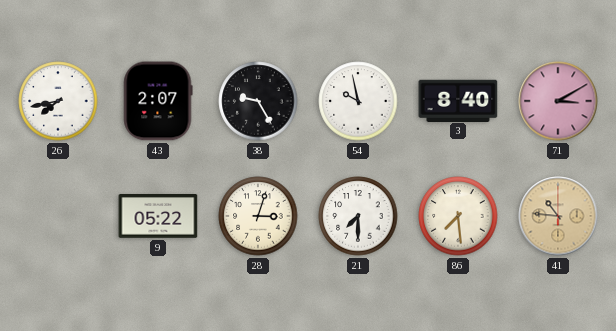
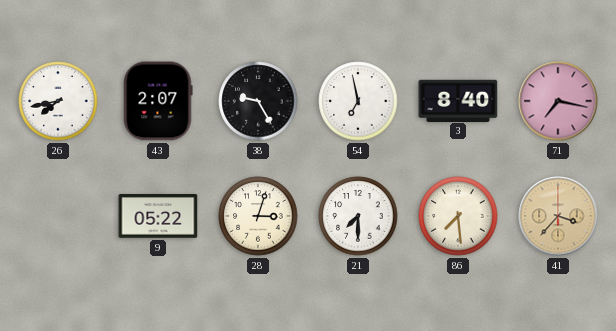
54: 9:58 -> 6:58
71: 3:10 -> 7:17
41: 10:46 -> 3:37
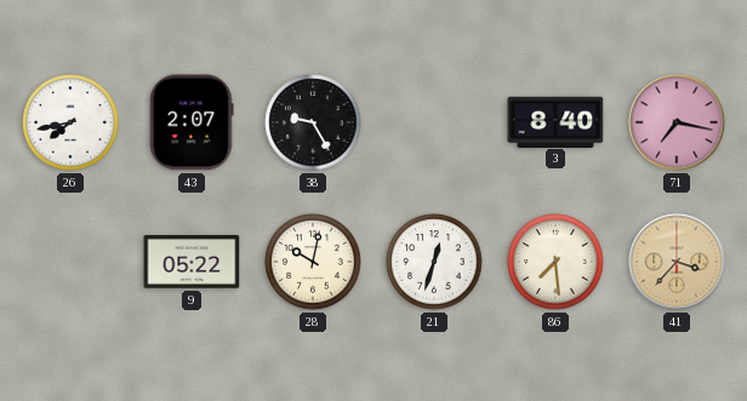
54: 6:58 -> none
28: 3:03 -> 10:02
21: 7:30 -> 12:33
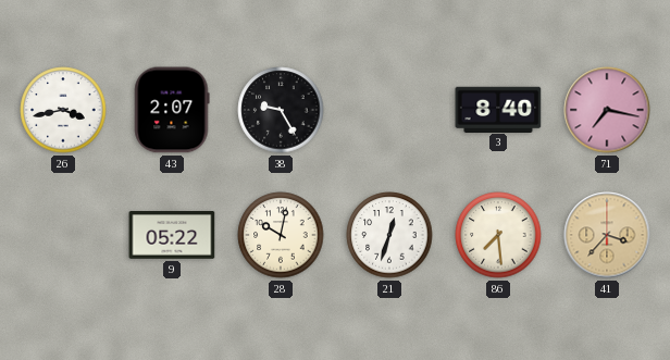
26: 7:43 -> 3:43
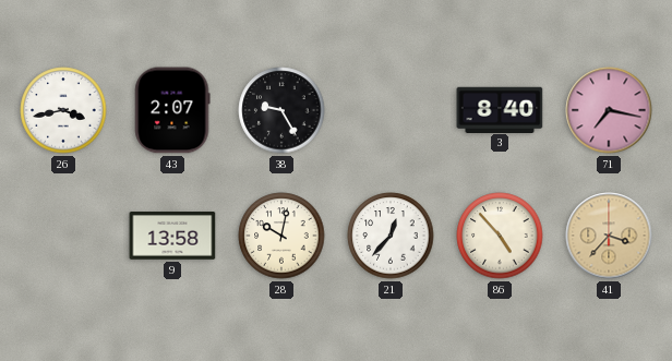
9: 05:22 -> 13:58
21: 12:33 -> 12:37
86: 7:29 -> 4:53
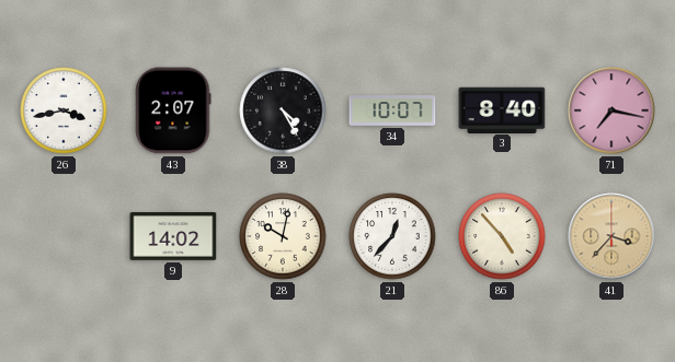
38: 9:25 -> 4:25
34: none -> 10:07
9: 13:58 -> 14:02
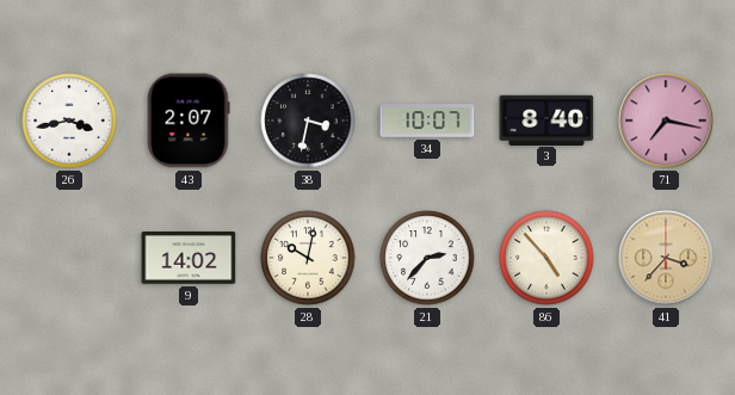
38: 4:25 -> 3:32
21: 12:37 -> 2:37
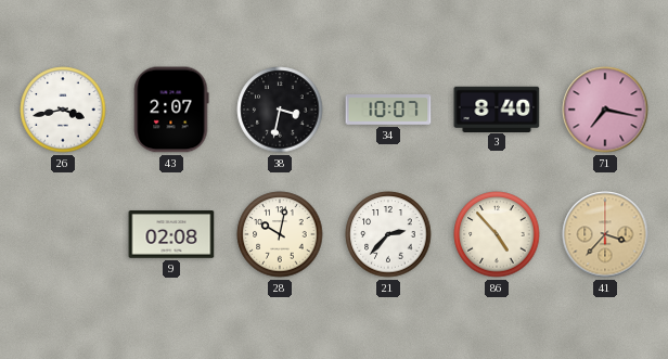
9: 14:02 -> 02:08
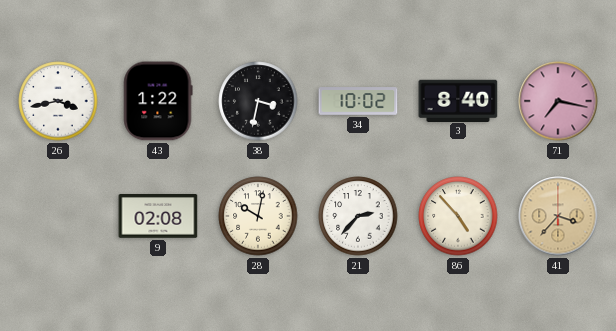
43: 2:07 -> 1:22
34: 10:07 -> 10:02
